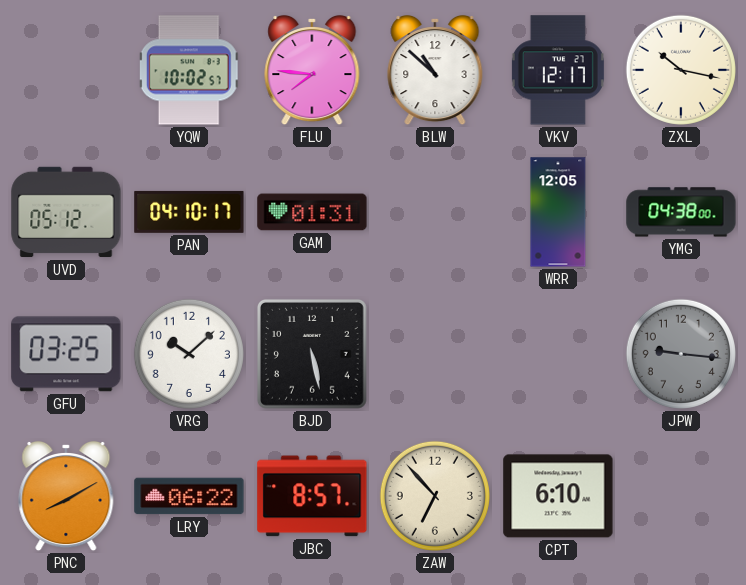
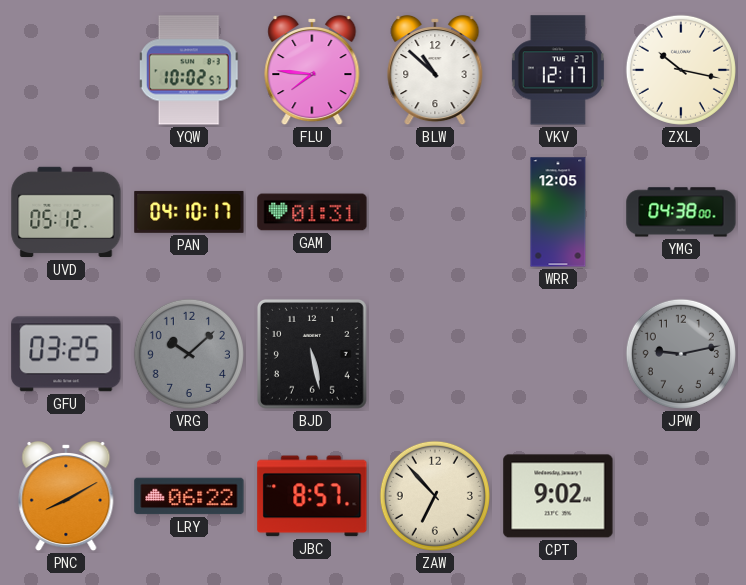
VRG dial: white -> grey
JPW: 9:16 -> 9:13
CPT: 6:10 -> 9:02
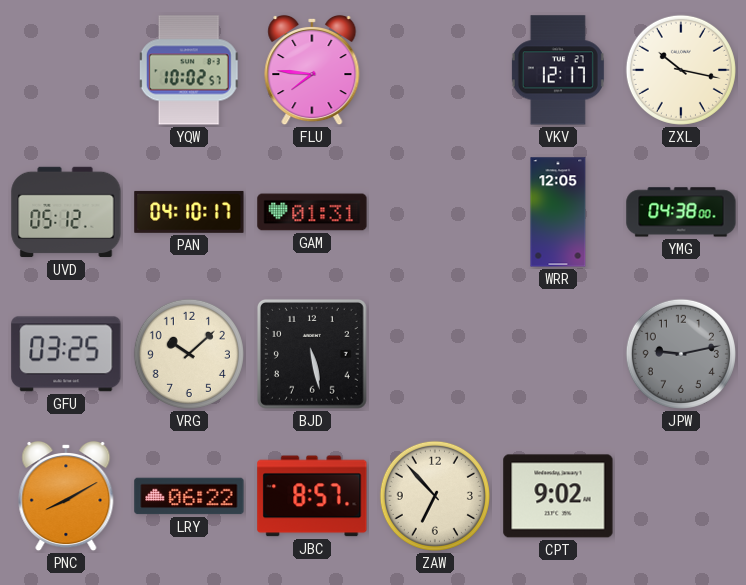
BLW: 10:52 -> none
VRG dial: grey -> cream
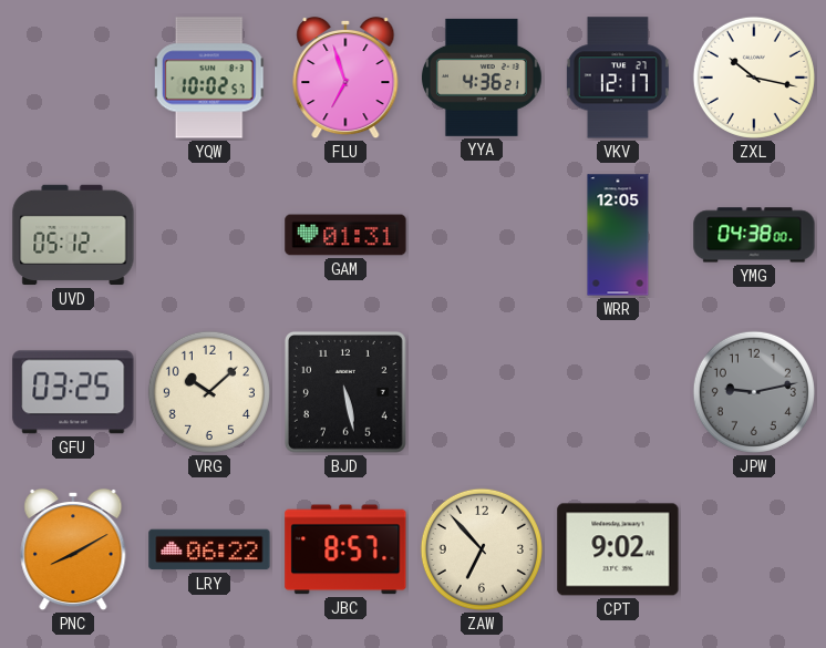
FLU: 7:46 -> 6:57
YYA: none -> 4:36
PAN: 04:10 -> none
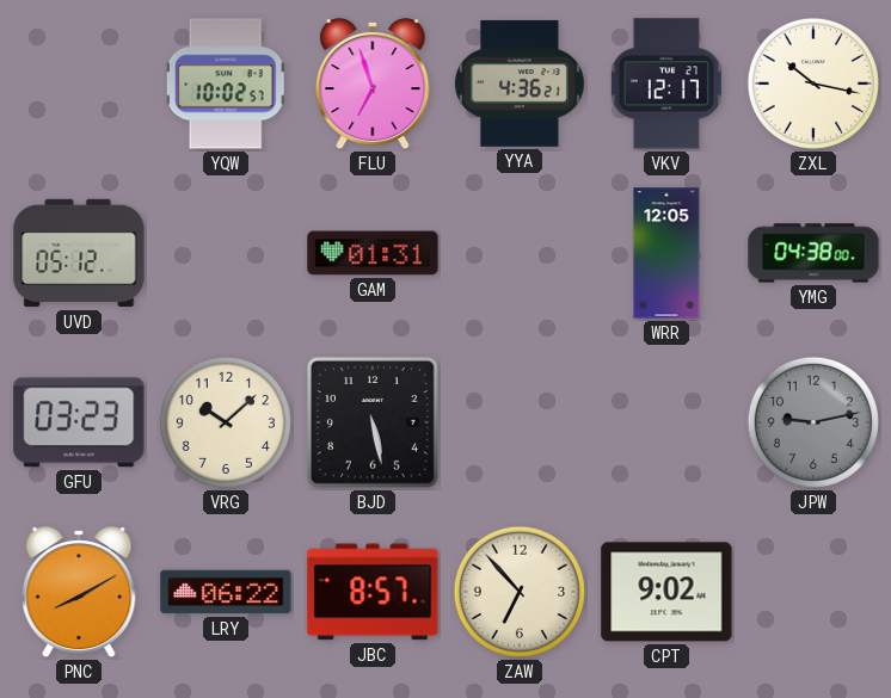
GFU: 03:25 -> 03:23
